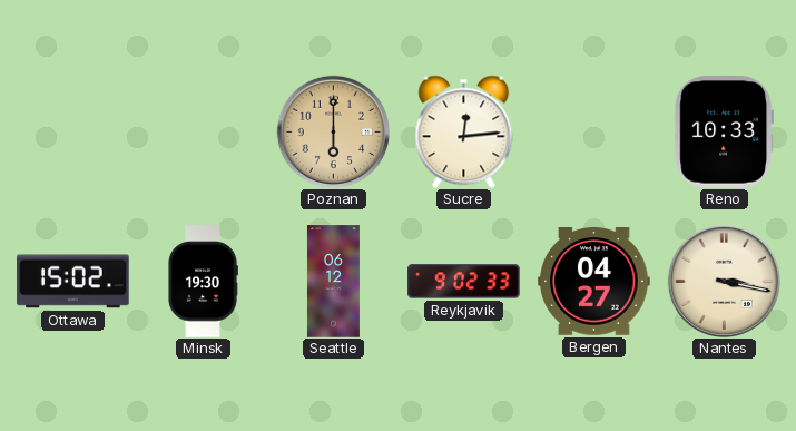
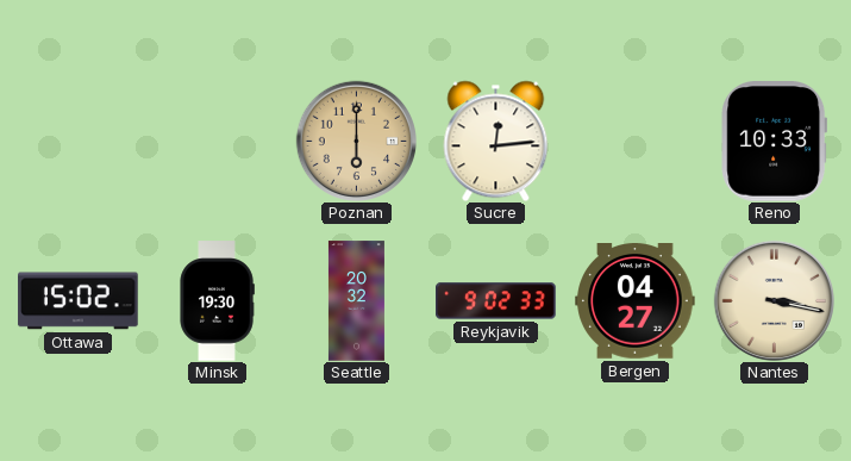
Seattle: 06:12 -> 20:32
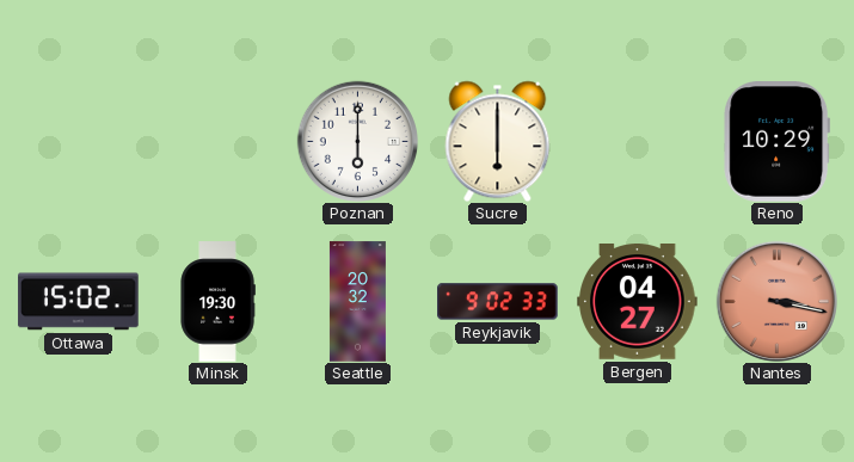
Poznan dial: champagne -> white
Sucre: 12:14 -> 6:00
Reno: 10:33 -> 10:29
Nantes dial: cream -> salmon
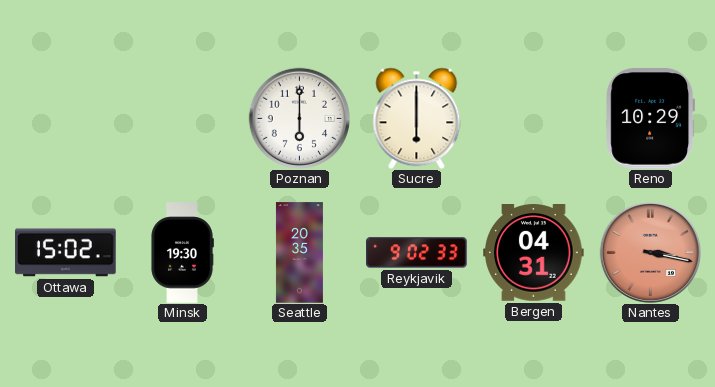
Seattle: 20:32 -> 20:35
Bergen: 04:27 -> 04:31
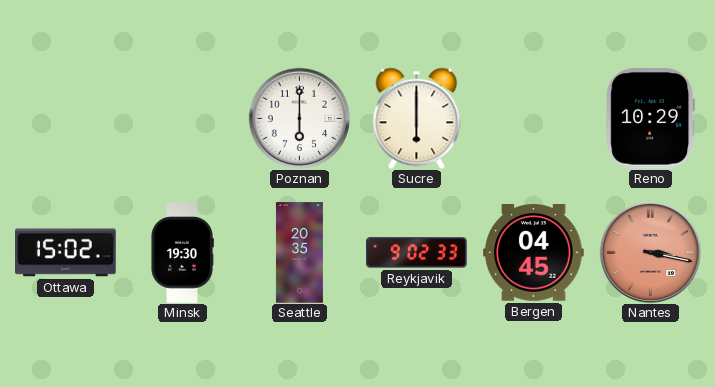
Bergen: 04:31 -> 04:45
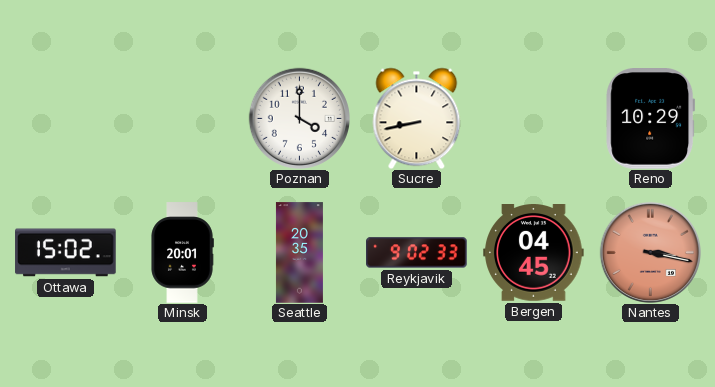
Poznan: 6:00 -> 4:00
Sucre: 6:00 -> 8:43
Minsk: 19:30 -> 20:01
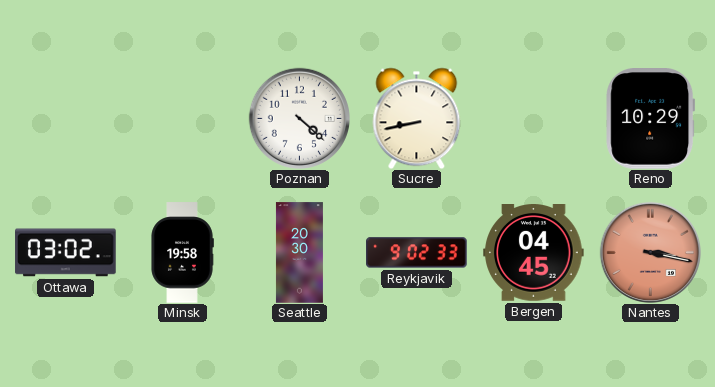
Poznan: 4:00 -> 4:22
Ottawa: 15:02 -> 03:02
Minsk: 20:01 -> 19:58
Seattle: 20:35 -> 20:30
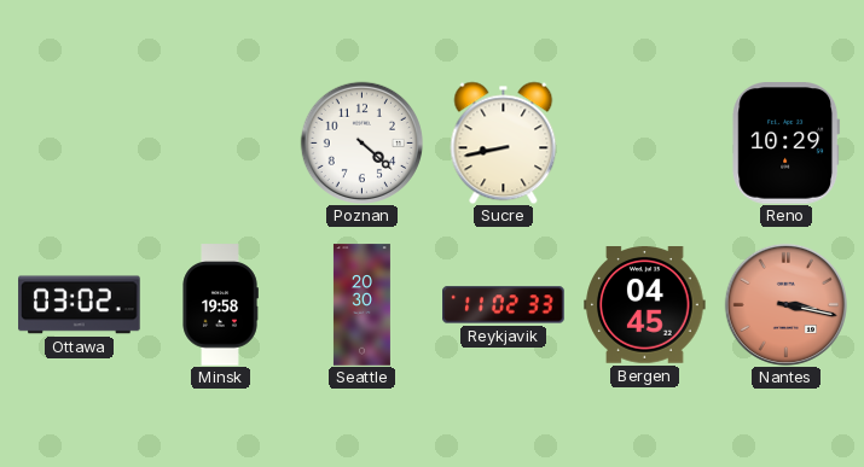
Reykjavik: 9:02 -> 11:02
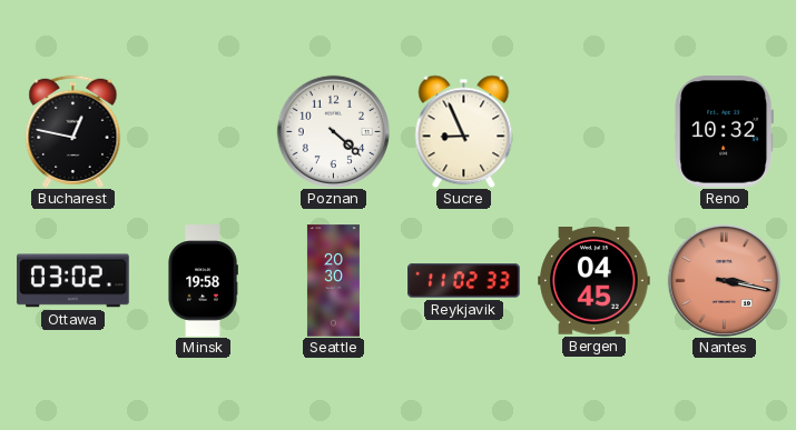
Bucharest: none -> 12:47
Sucre: 8:43 -> 8:56
Reno: 10:29 -> 10:32
